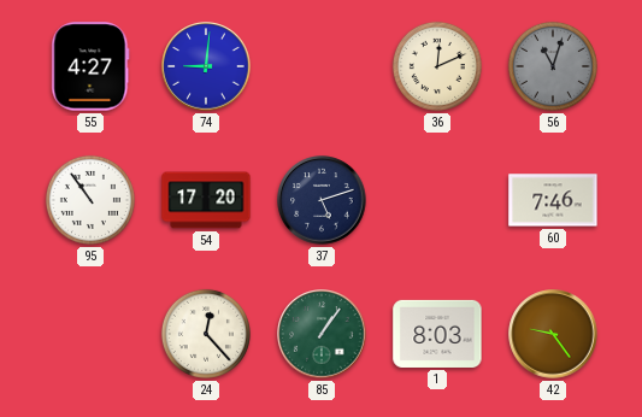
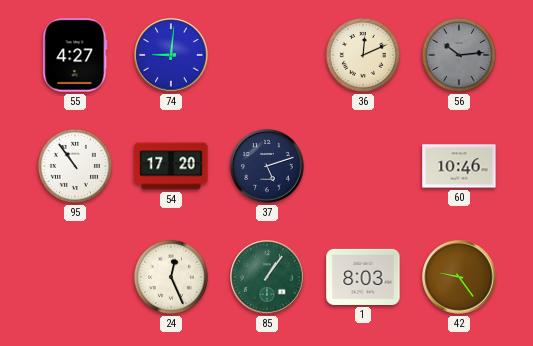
56: 11:03 -> 10:14
60: 7:46 -> 10:46
24: 12:23 -> 12:26
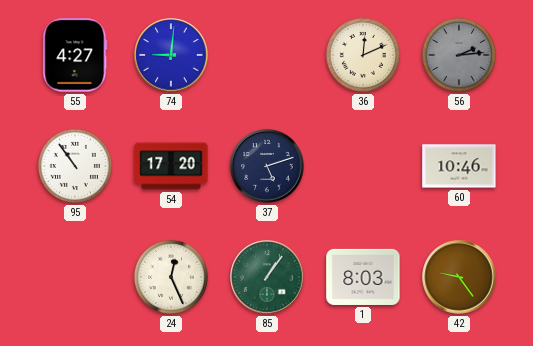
56: 10:14 -> 2:14
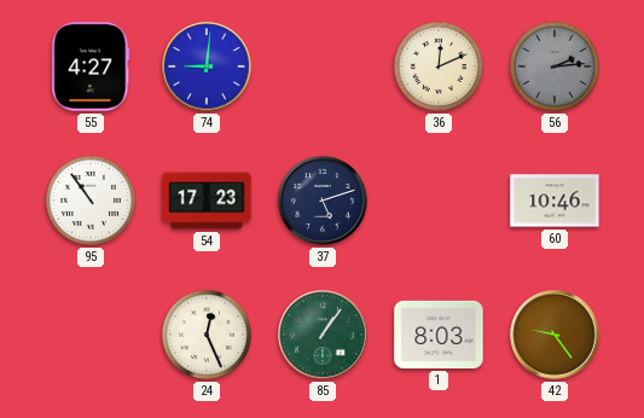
54: 17:20 -> 17:23
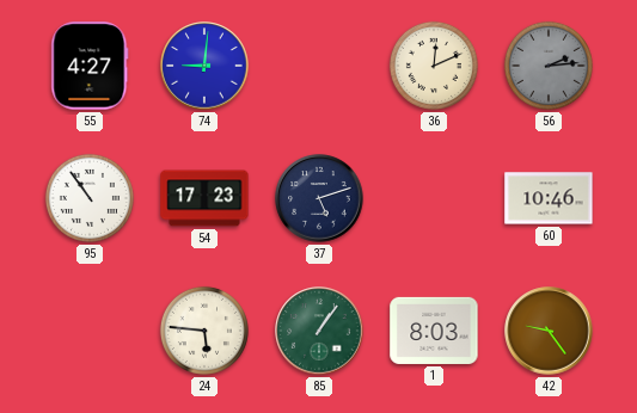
24: 12:26 -> 5:46
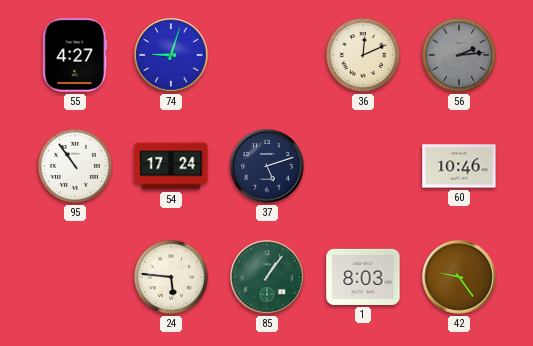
74: 9:01 -> 9:03
54: 17:23 -> 17:24
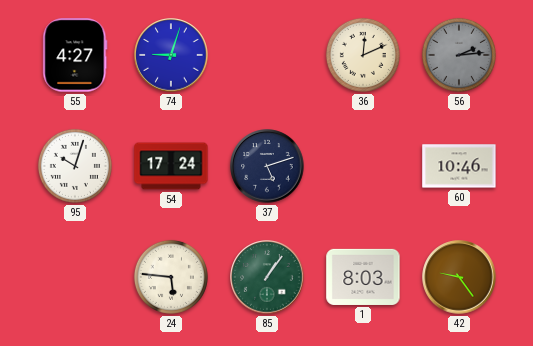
95: 10:54 -> 10:03
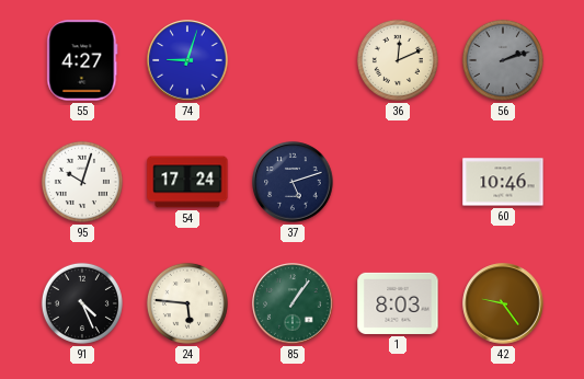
56: 2:14 -> 2:12
91: none -> 4:26
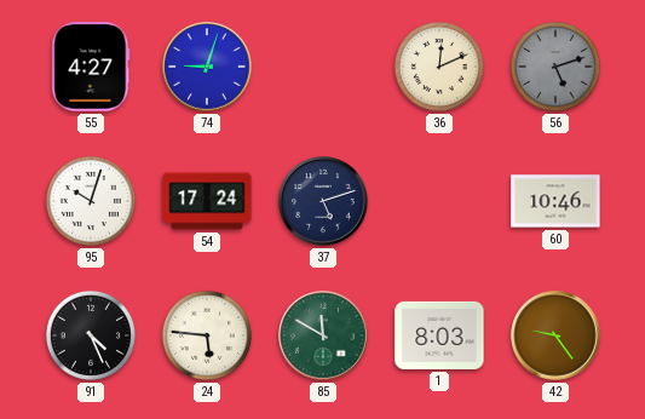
56: 2:12 -> 5:12
85: 1:06 -> 11:50
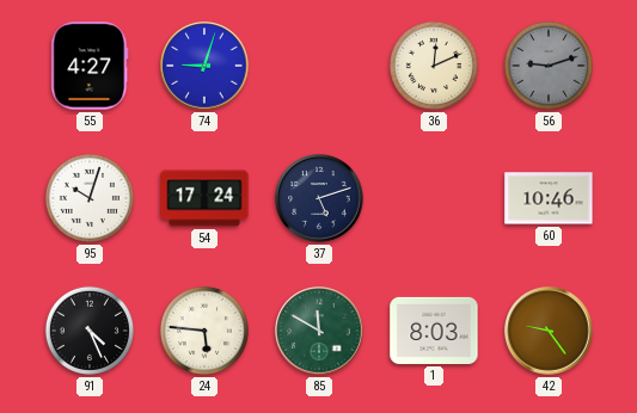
56: 5:12 -> 9:12
